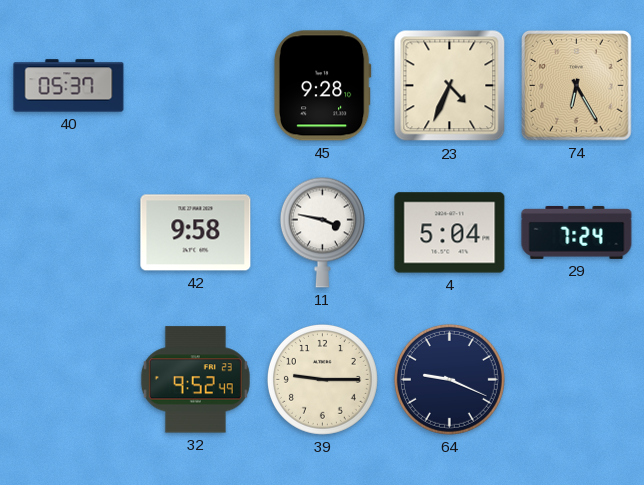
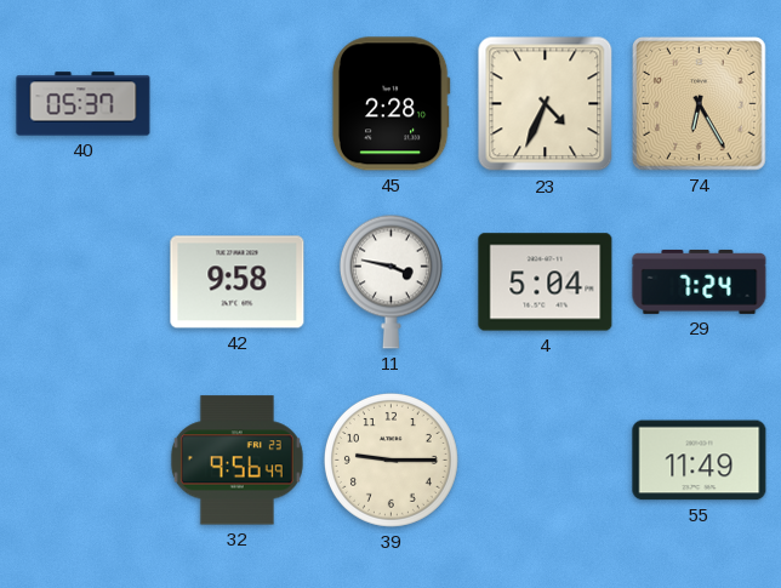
45: 9:28 -> 2:28
32: 9:52 -> 9:56
64: 9:19 -> none
55: none -> 11:49
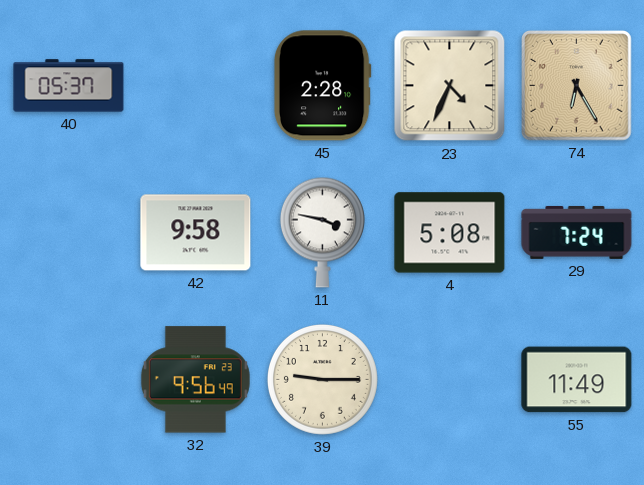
4: 5:04 -> 5:08
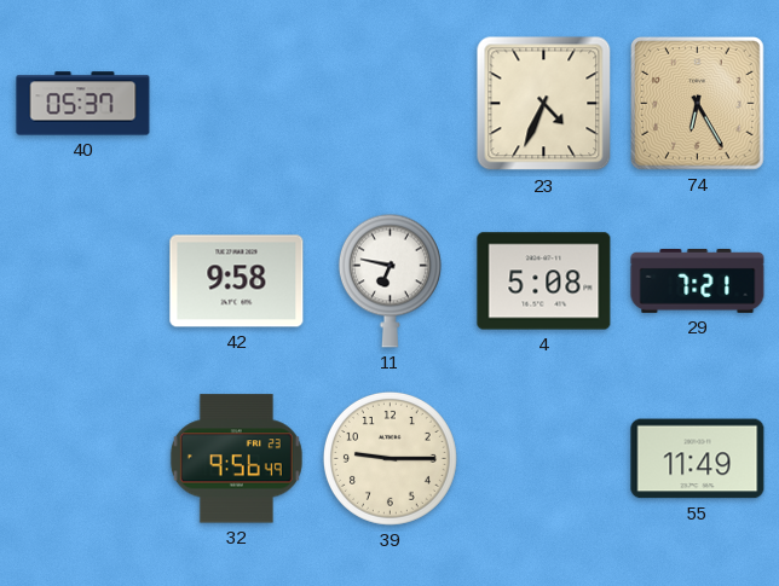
45: 2:28 -> none
11: 3:47 -> 6:47
29: 7:24 -> 7:21
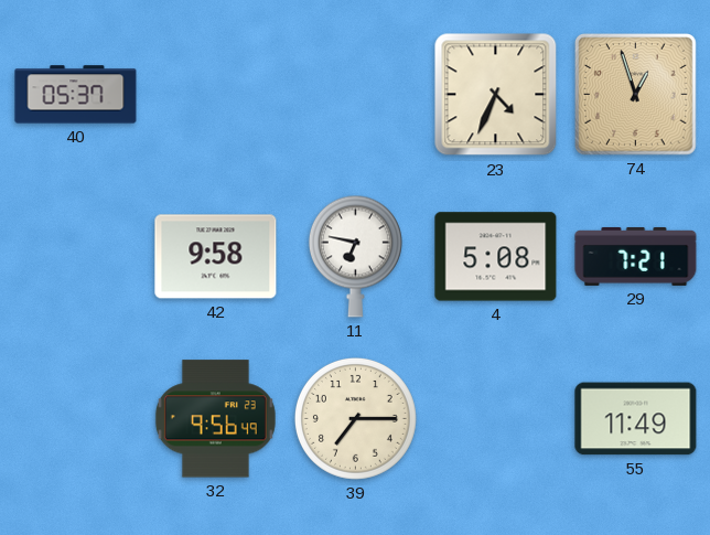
74: 6:25 -> 12:57
39: 9:15 -> 7:15
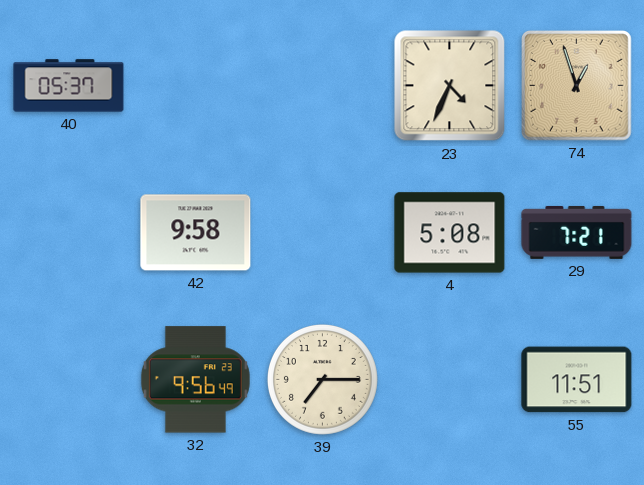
11: 6:47 -> none
55: 11:49 -> 11:51
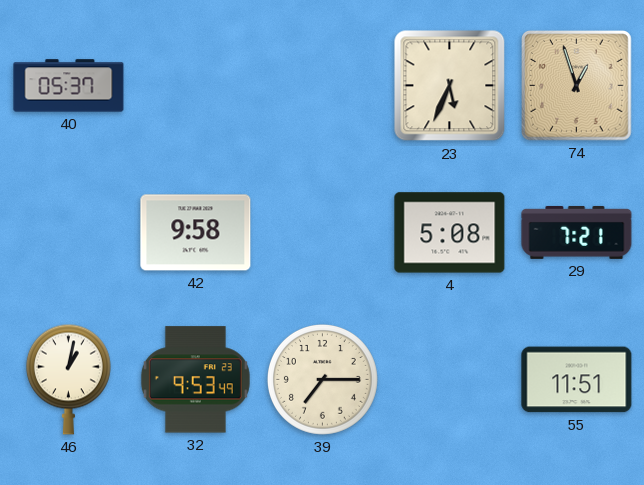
23: 4:34 -> 5:34
46: none -> 1:02
32: 9:56 -> 9:53
